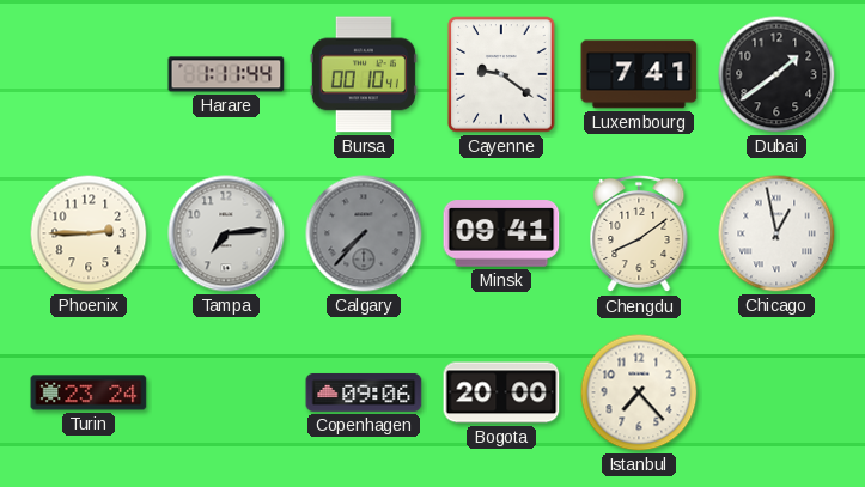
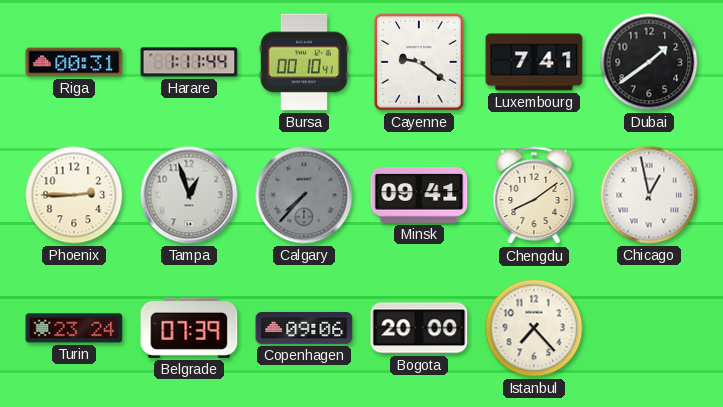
Riga: none -> 00:31
Tampa: 7:14 -> 12:57
Belgrade: none -> 07:39
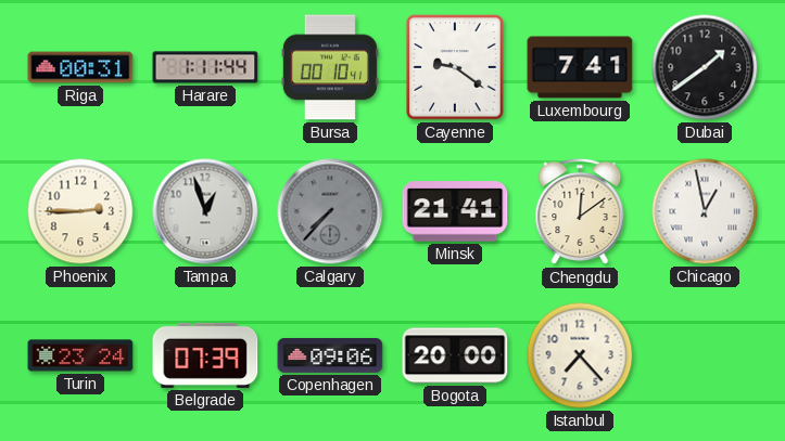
Minsk: 09:41 -> 21:41
Chengdu: 8:09 -> 12:09
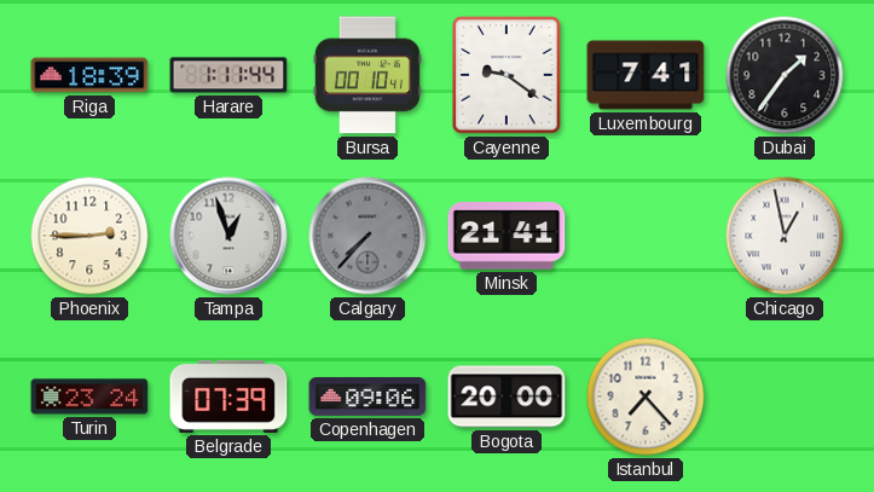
Riga: 00:31 -> 18:39
Dubai: 1:39 -> 1:36
Chengdu: 12:09 -> none
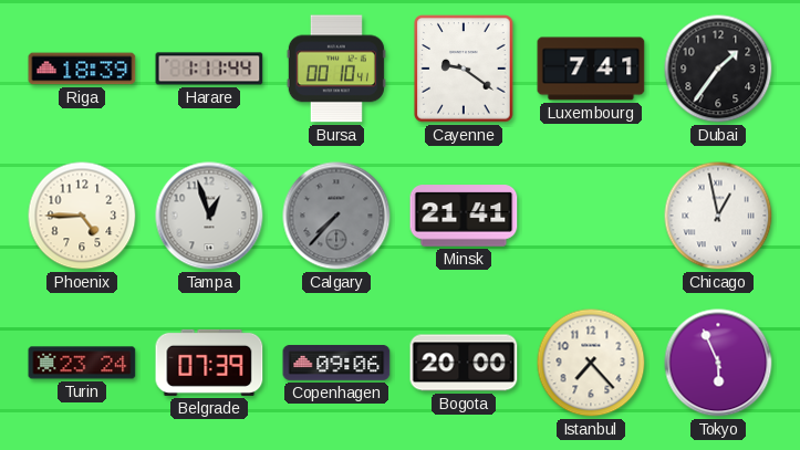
Phoenix: 2:45 -> 4:45
Tokyo: none -> 5:56
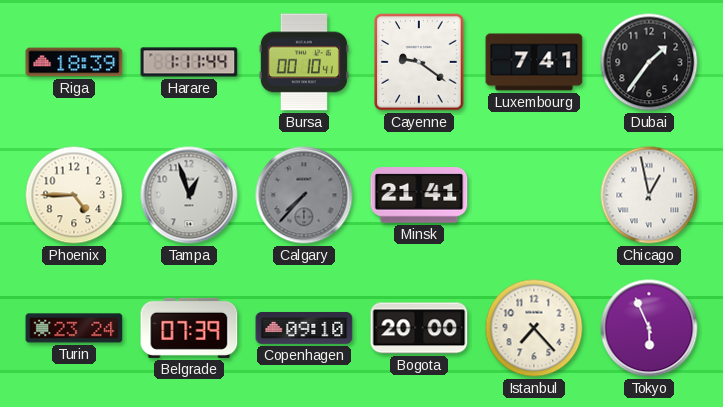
Copenhagen: 09:06 -> 09:10
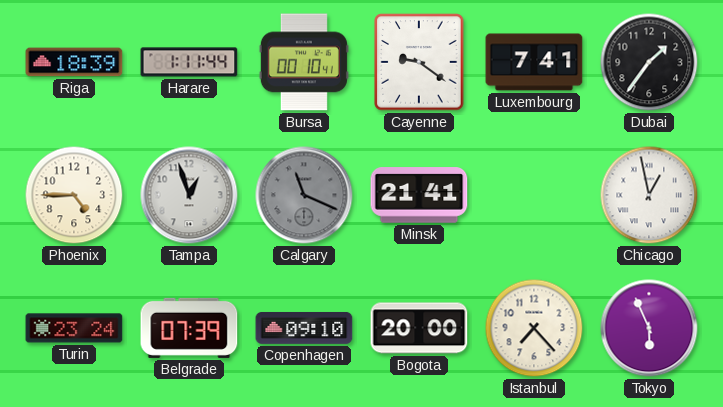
Calgary: 7:37 -> 11:19
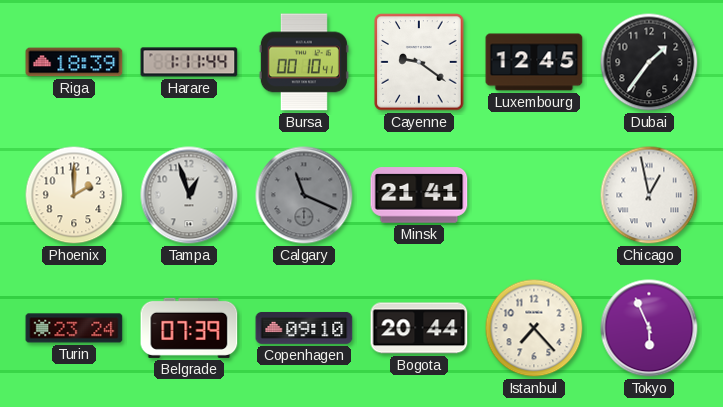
Luxembourg: 7:41 -> 12:45
Phoenix: 4:45 -> 2:00
Bogota: 20:00 -> 20:44
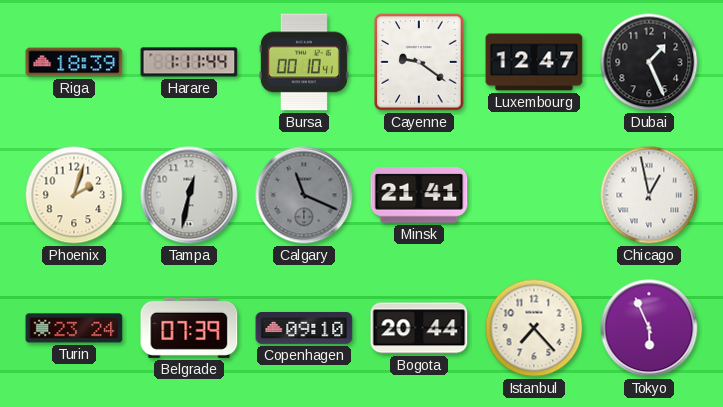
Luxembourg: 12:45 -> 12:47
Dubai: 1:36 -> 1:26
Phoenix: 2:00 -> 2:03
Tampa: 12:57 -> 12:32
